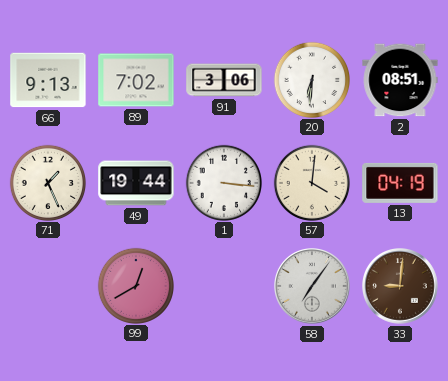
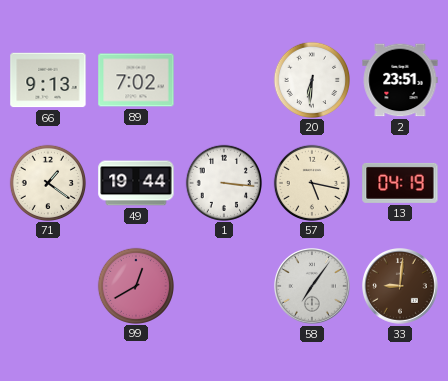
91: 3:06 -> none
2: 08:51 -> 23:51
71: 1:26 -> 1:21
57: 4:01 -> 5:17
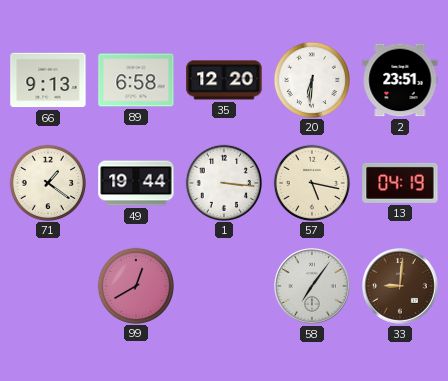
89: 7:02 -> 6:58
35: none -> 12:20
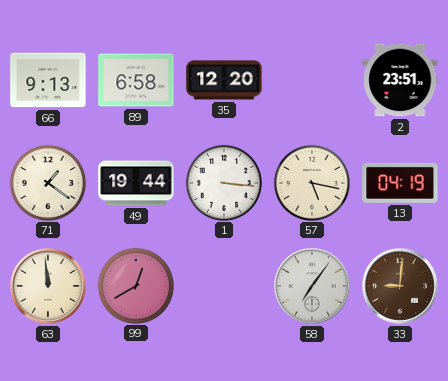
20: 6:31 -> none
63: none -> 11:59
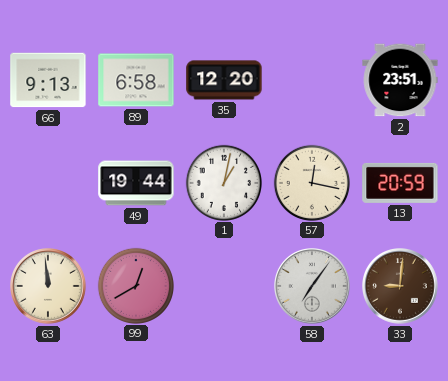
71: 1:21 -> none
1: 3:16 -> 1:02
57: 5:17 -> 12:17
13: 04:19 -> 20:59
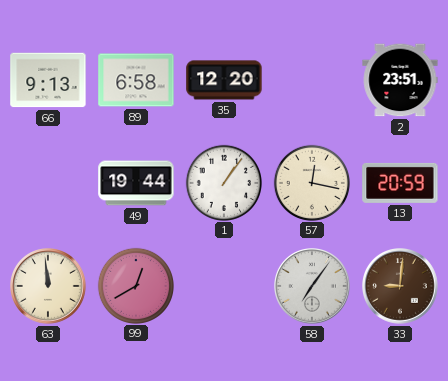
1: 1:02 -> 1:06
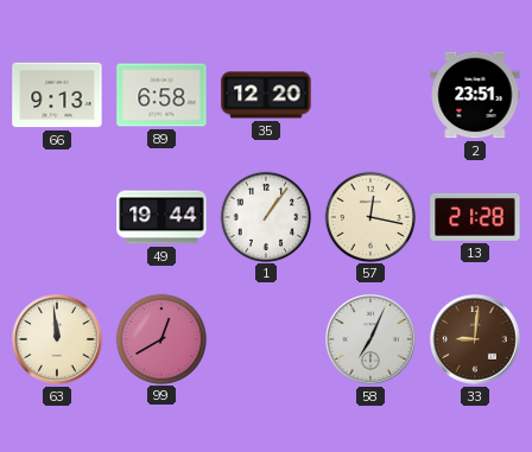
13: 20:59 -> 21:28
58: 7:06 -> 7:04
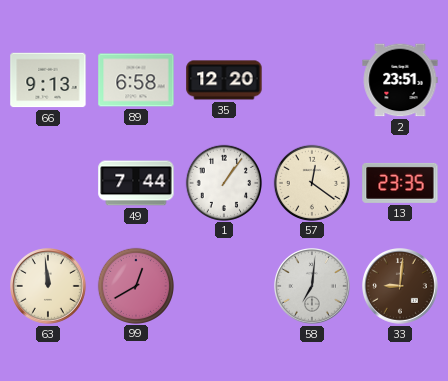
49: 19:44 -> 7:44
57: 12:17 -> 12:21
13: 21:28 -> 23:35
58: 7:04 -> 7:01
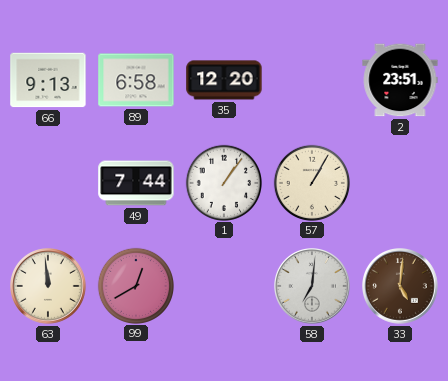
57: 12:21 -> 1:05
13: 23:35 -> none
33: 9:01 -> 5:01
